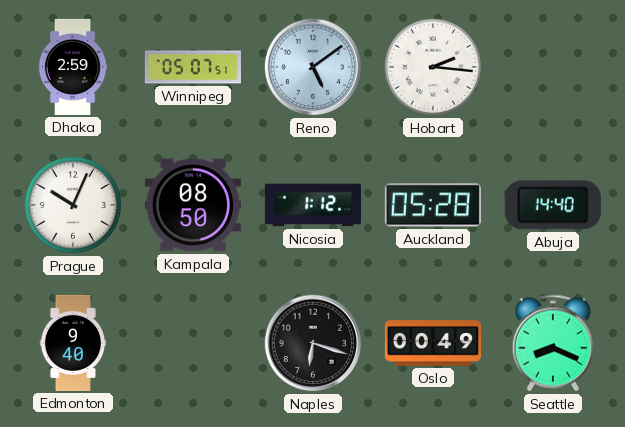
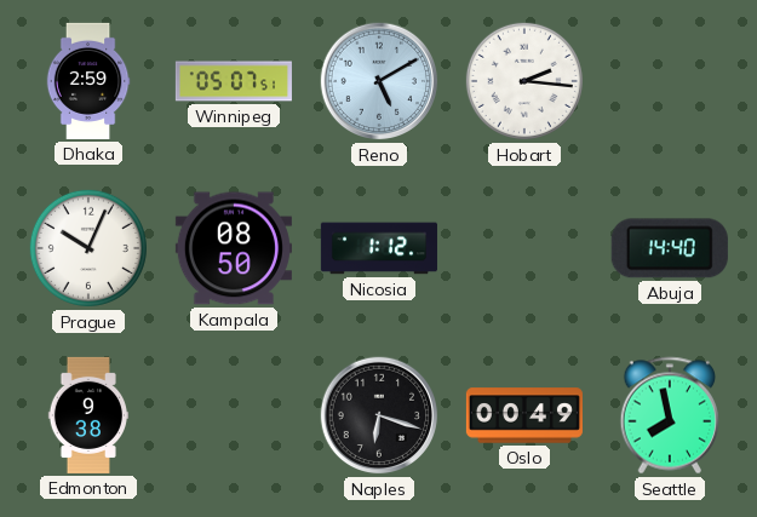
Reno: 5:09 -> 5:10
Auckland: 05:28 -> none
Edmonton: 9:40 -> 9:38
Seattle: 8:19 -> 7:58
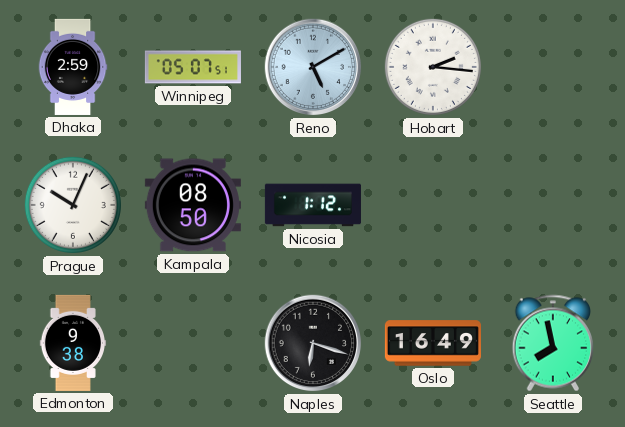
Abuja: 14:40 -> none
Oslo: 00:49 -> 16:49
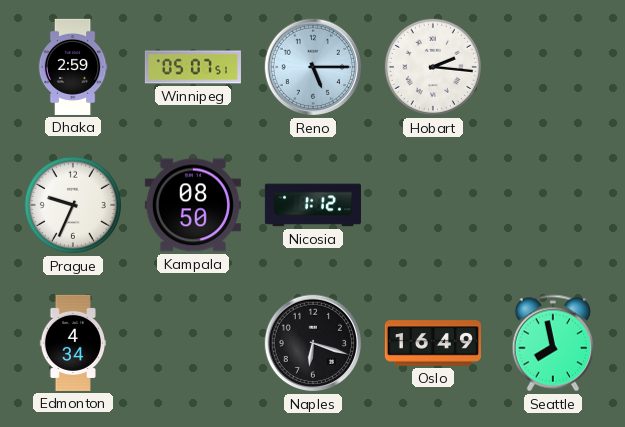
Reno: 5:10 -> 5:15
Prague: 10:04 -> 9:34
Edmonton: 9:38 -> 4:34
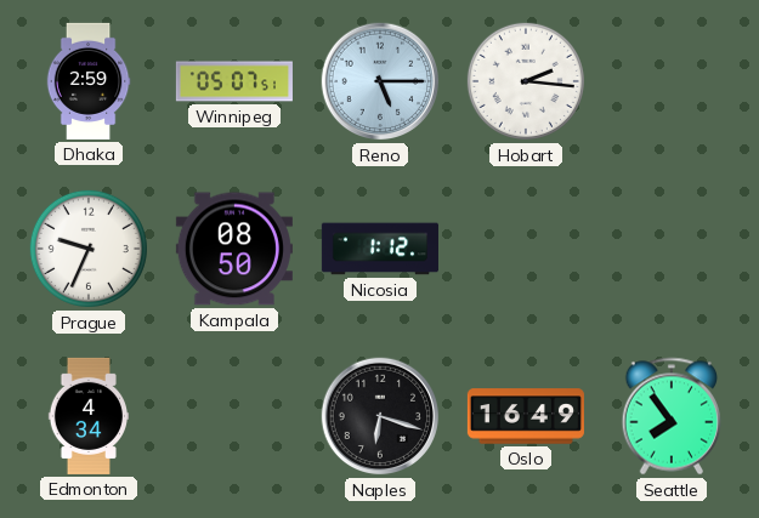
Seattle: 7:58 -> 7:54
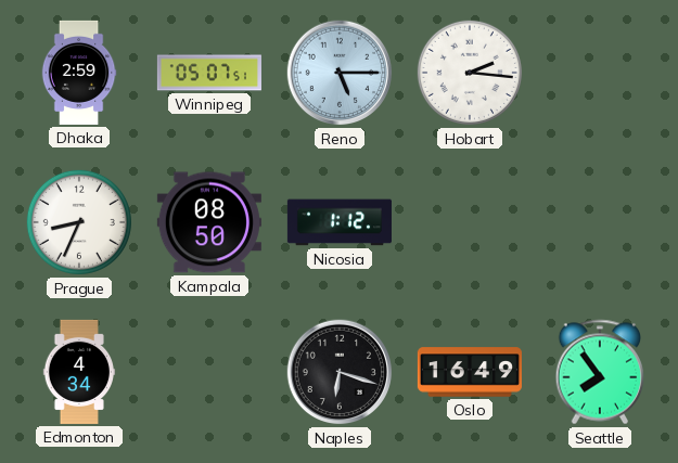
Prague: 9:34 -> 8:34
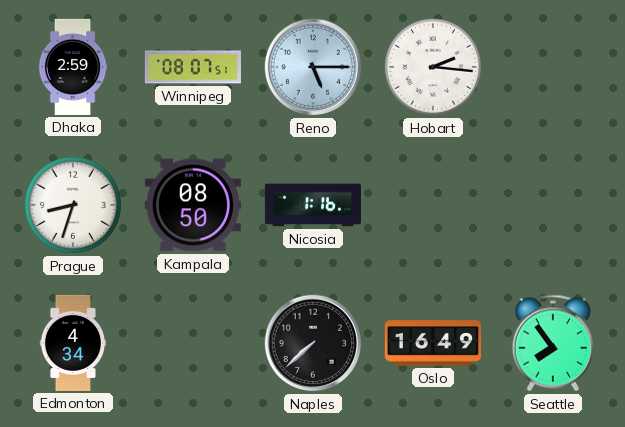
Winnipeg: 05:07 -> 08:07
Prague: 8:34 -> 8:33
Nicosia: 1:12 -> 1:16
Naples: 6:18 -> 7:38
